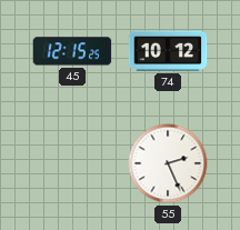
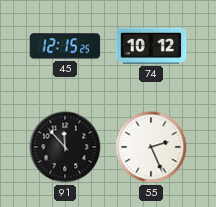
91: none -> 11:53
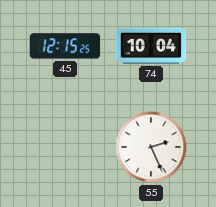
74: 10:12 -> 10:04
91: 11:53 -> none
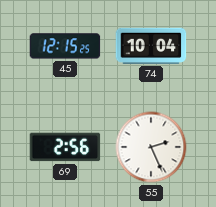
69: none -> 2:56
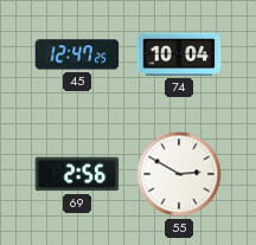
45: 12:15 -> 12:47
55: 2:26 -> 2:50
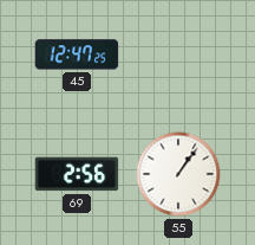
74: 10:04 -> none
55: 2:50 -> 1:06
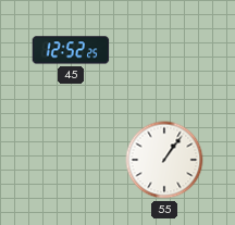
45: 12:47 -> 12:52
69: 2:56 -> none
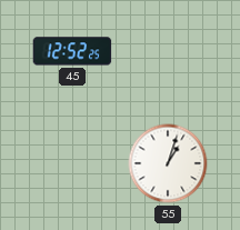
55: 1:06 -> 1:03
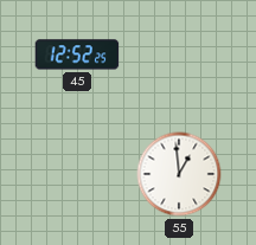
55: 1:03 -> 12:59
